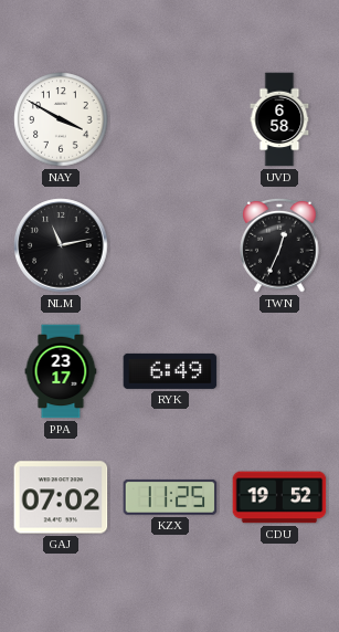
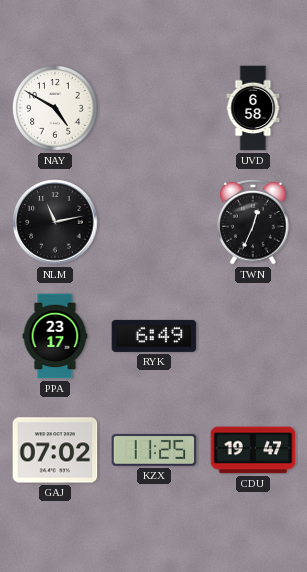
NAY: 3:50 -> 4:50
CDU: 19:52 -> 19:47
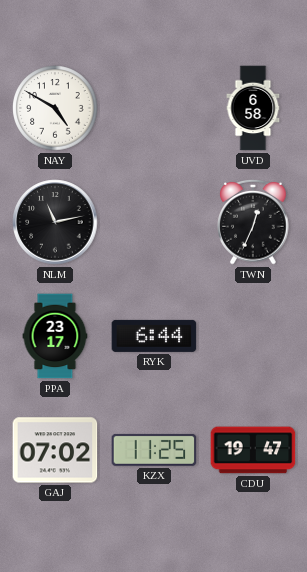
RYK: 6:49 -> 6:44
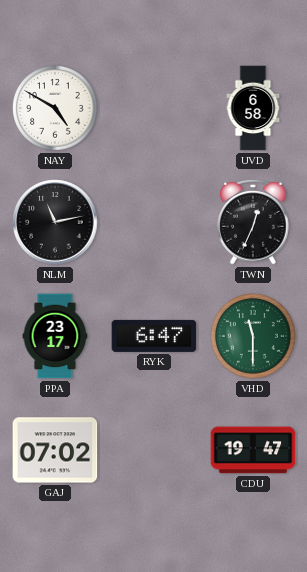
RYK: 6:44 -> 6:47
VHD: none -> 11:30
KZX: 11:25 -> none
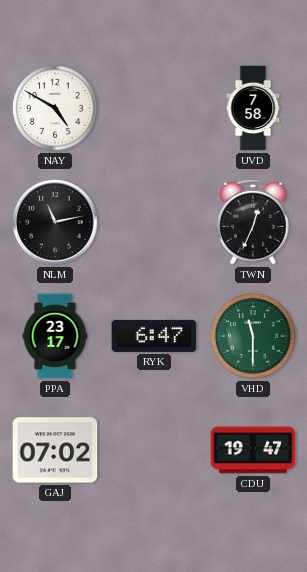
UVD: 6:58 -> 7:58
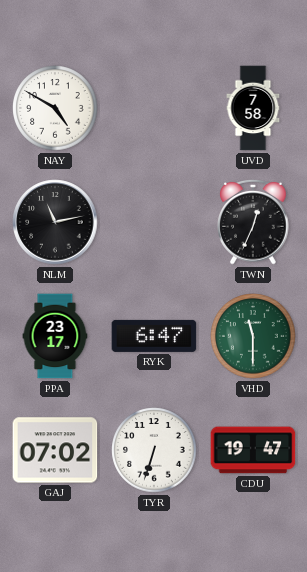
TYR: none -> 6:33
